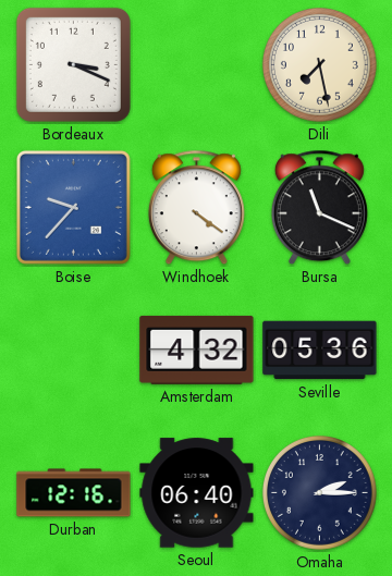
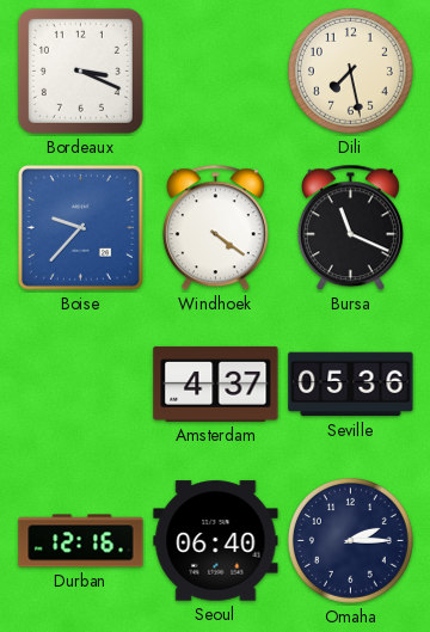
Amsterdam: 4:32 -> 4:37
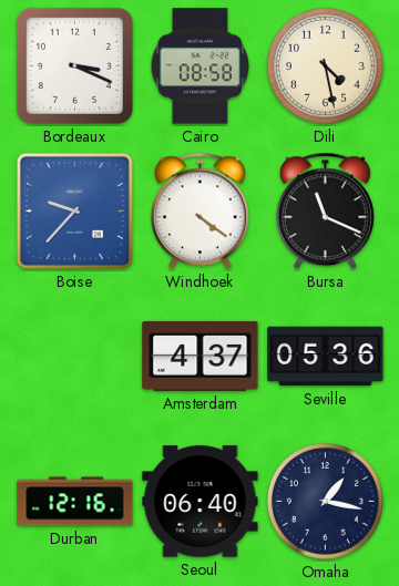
Cairo: none -> 08:58
Dili: 7:28 -> 4:28
Omaha: 2:15 -> 1:17
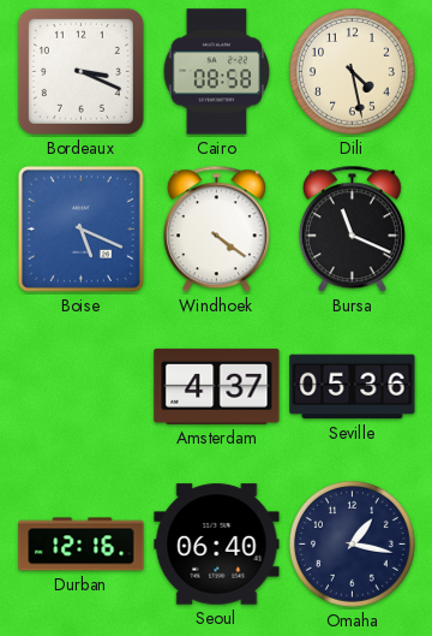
Boise: 9:37 -> 5:19
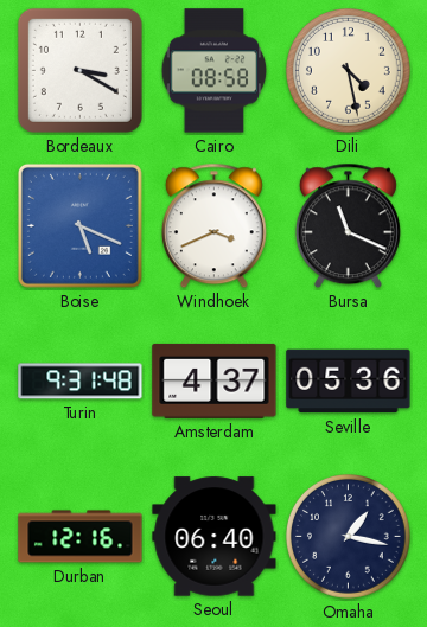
Bordeaux: 3:19 -> 3:20
Windhoek: 4:21 -> 3:41
Turin: none -> 9:31
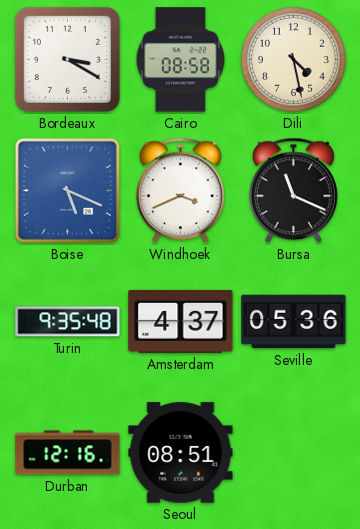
Turin: 9:31 -> 9:35
Seoul: 06:40 -> 08:51
Omaha: 1:17 -> none
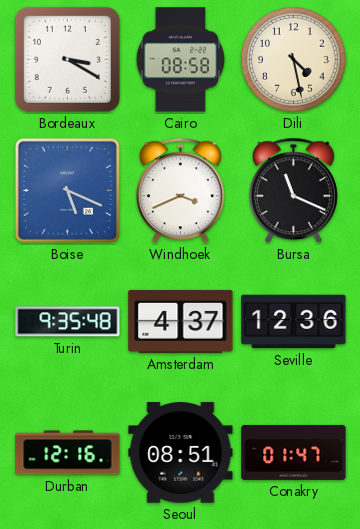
Seville: 05:36 -> 12:36
Conakry: none -> 01:47
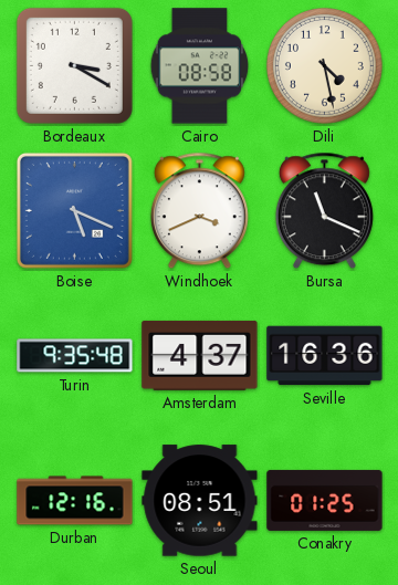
Seville: 12:36 -> 16:36
Conakry: 01:47 -> 01:25
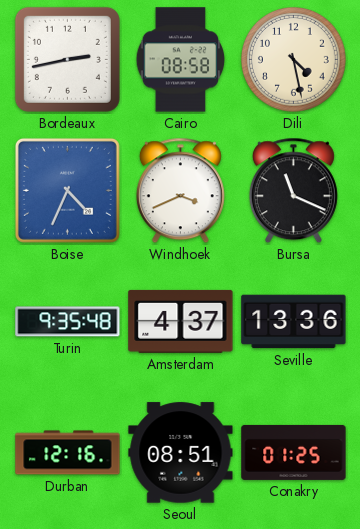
Bordeaux: 3:20 -> 2:43
Boise: 5:19 -> 4:34
Seville: 16:36 -> 13:36
